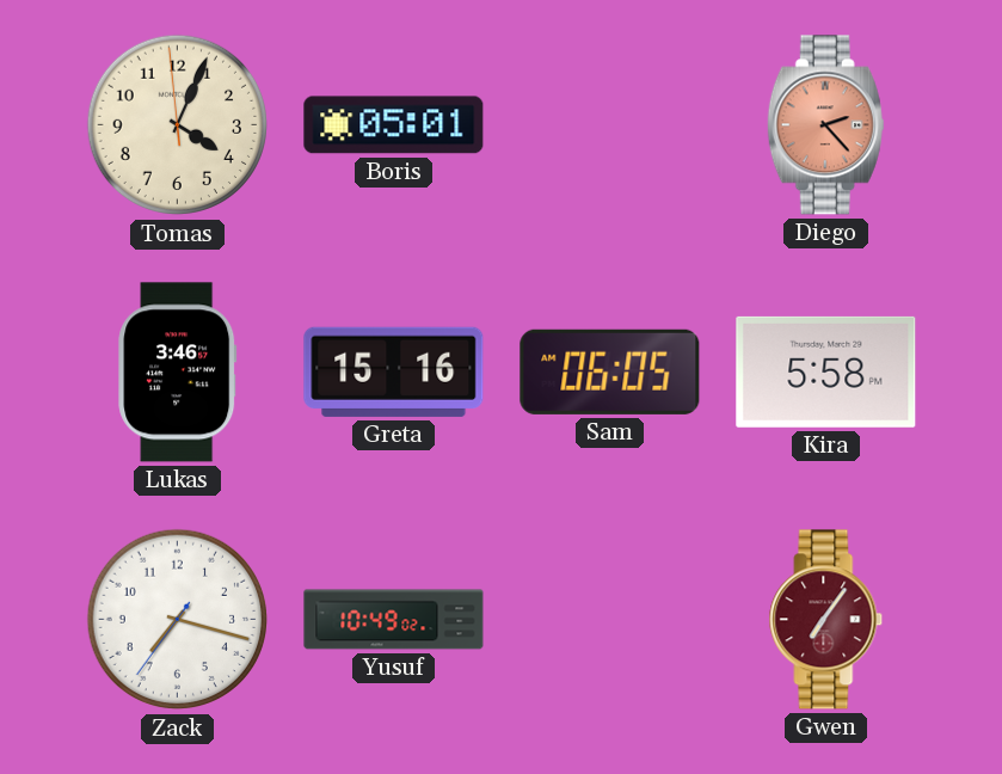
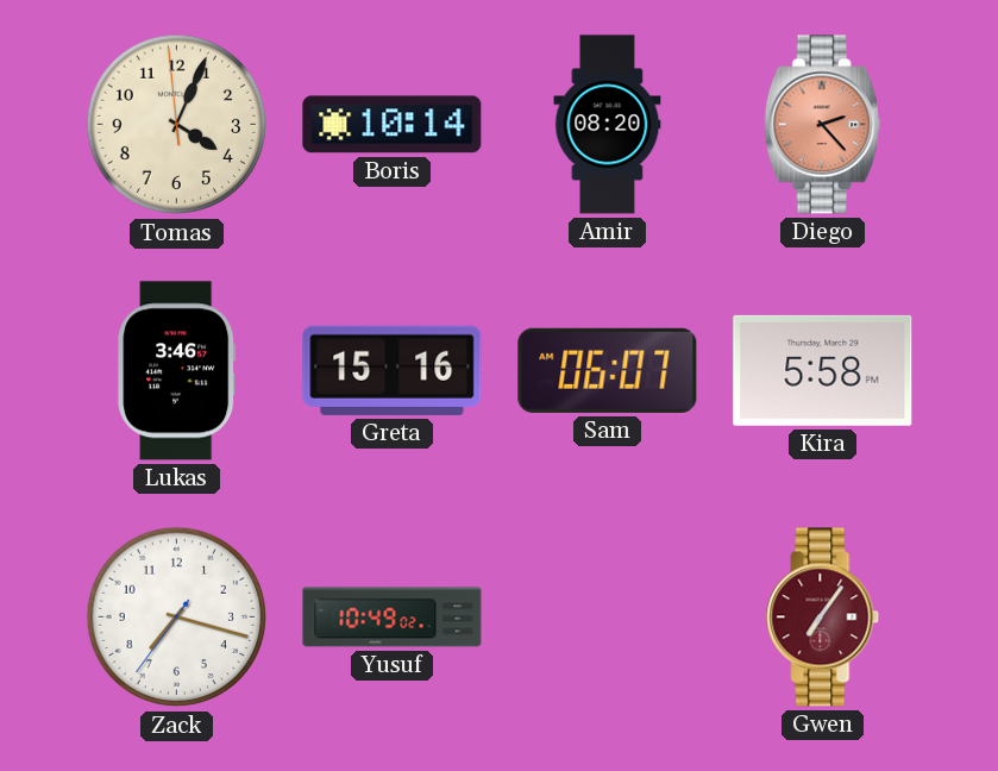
Boris: 05:01 -> 10:14
Amir: none -> 08:20
Sam: 06:05 -> 06:07
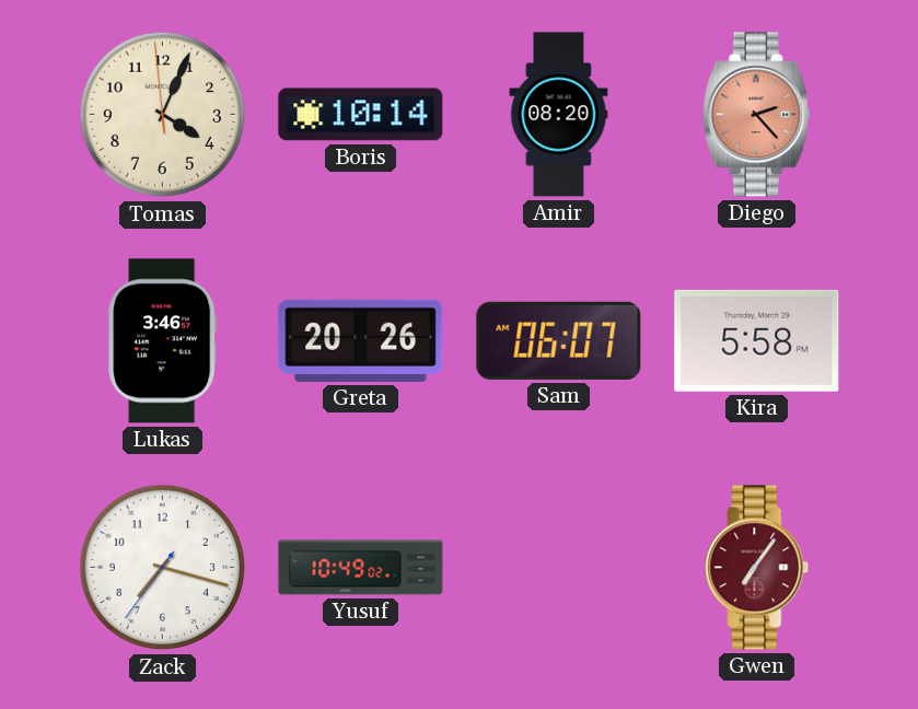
Greta: 15:16 -> 20:26
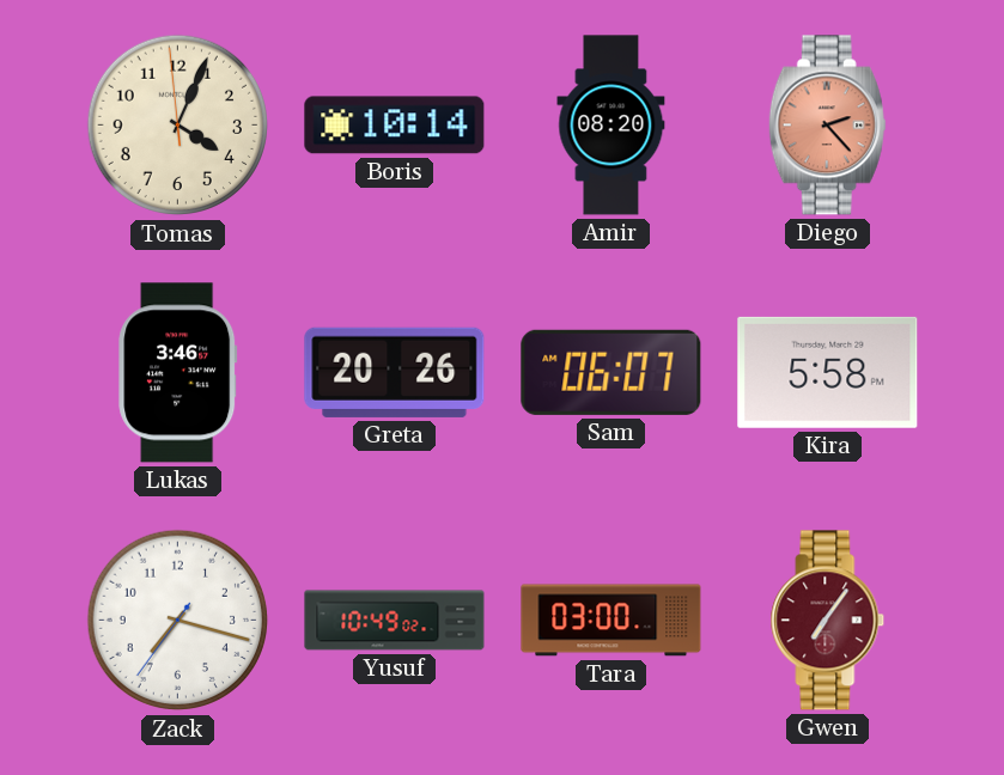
Tara: none -> 03:00
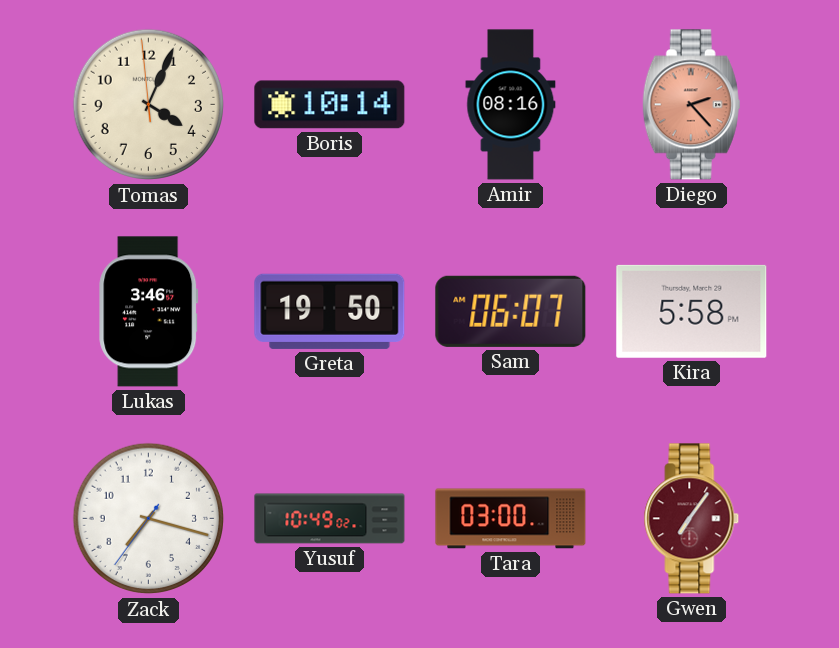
Amir: 08:20 -> 08:16
Greta: 20:26 -> 19:50
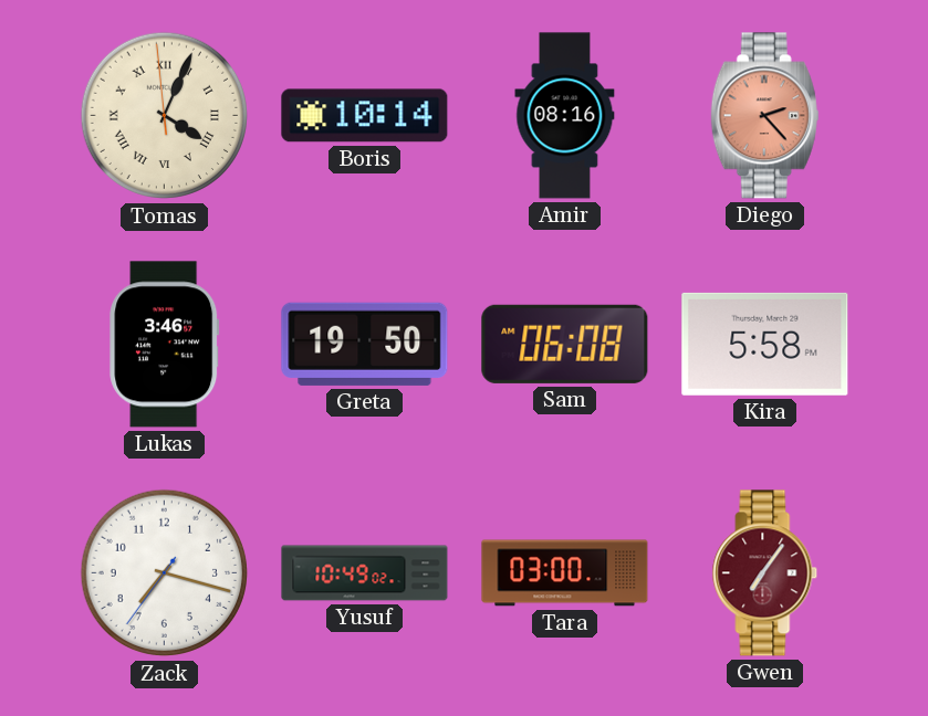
Tomas numerals: Arabic -> Roman
Sam: 06:07 -> 06:08
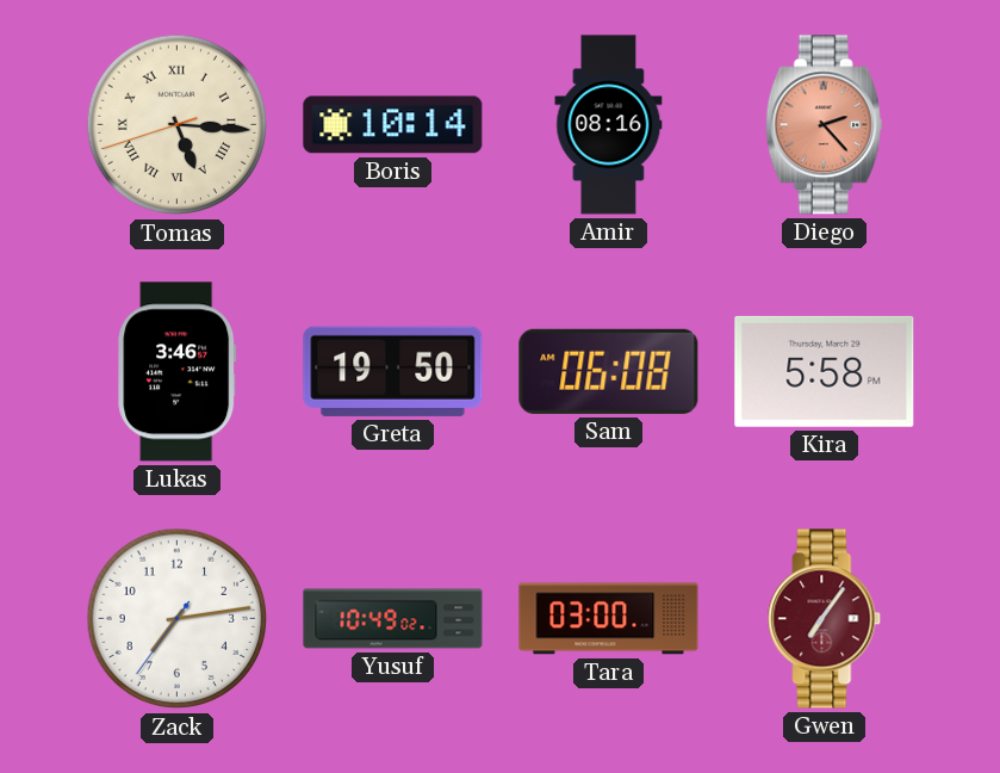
Tomas: 4:03 -> 5:15
Zack: 7:17 -> 7:13
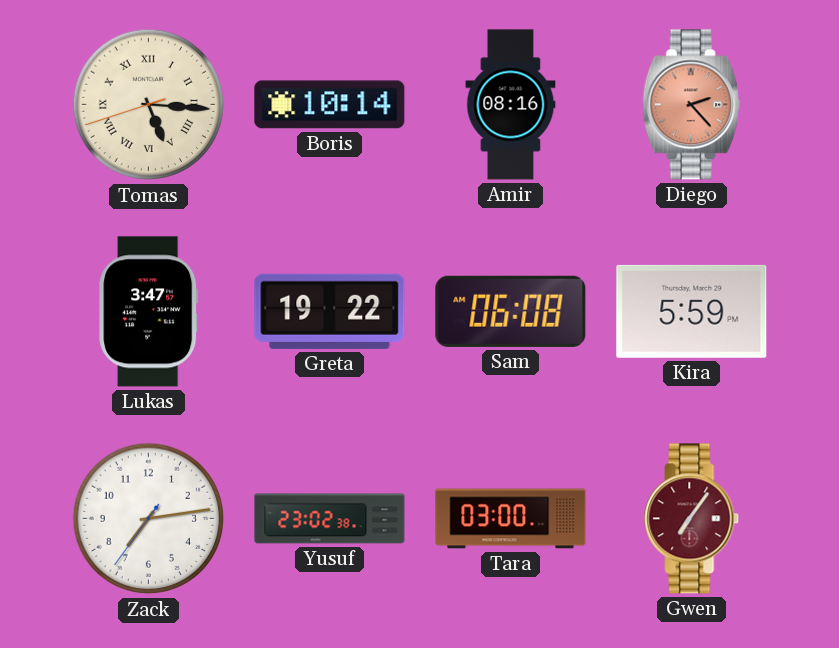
Lukas: 3:46 -> 3:47
Greta: 19:50 -> 19:22
Kira: 5:58 -> 5:59
Yusuf: 10:49 -> 23:02
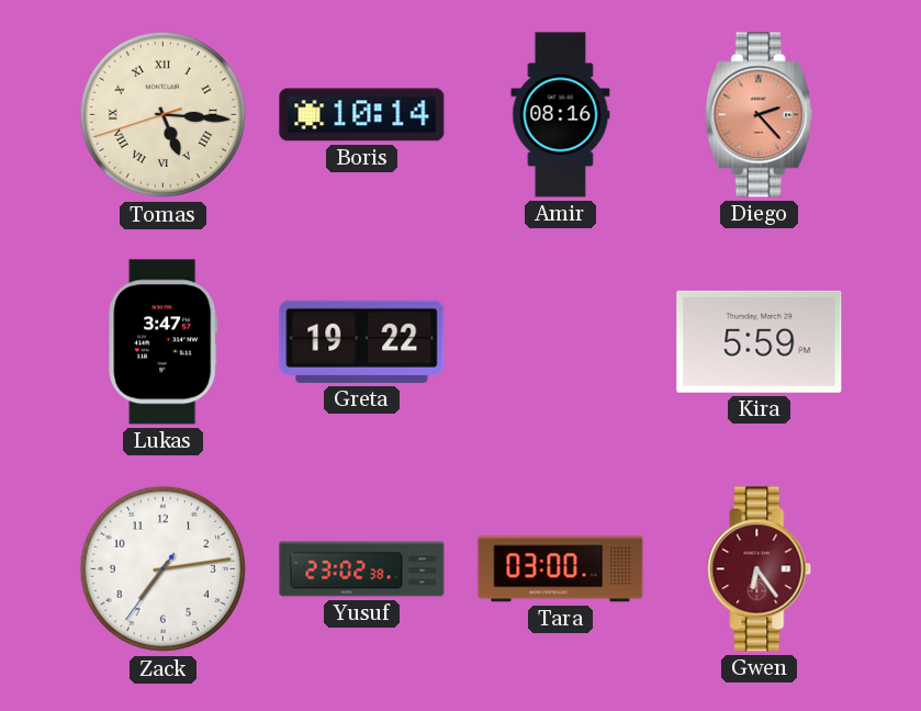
Sam: 06:08 -> none
Gwen: 7:06 -> 6:24
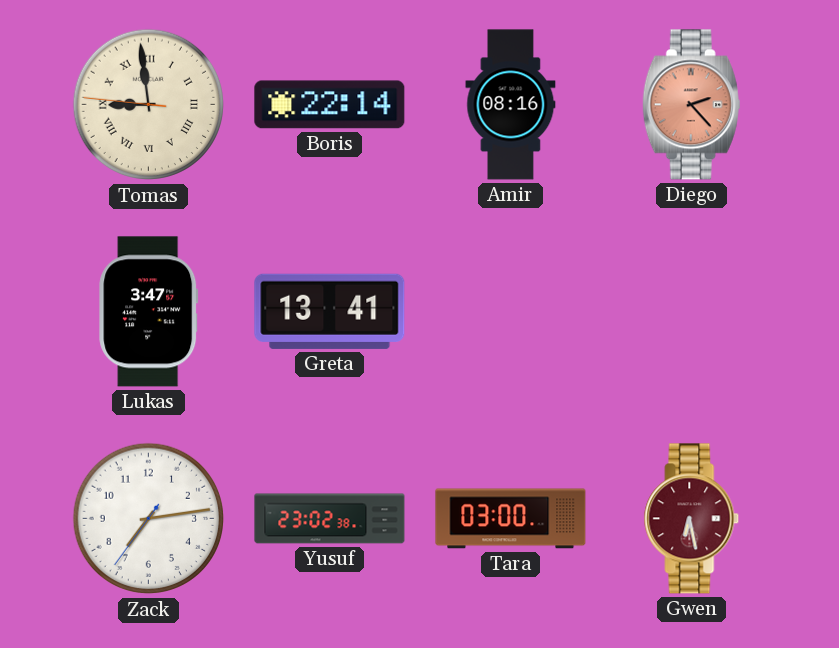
Tomas: 5:15 -> 8:58
Boris: 10:14 -> 22:14
Greta: 19:22 -> 13:41
Kira: 5:59 -> none
Gwen: 6:24 -> 6:28
